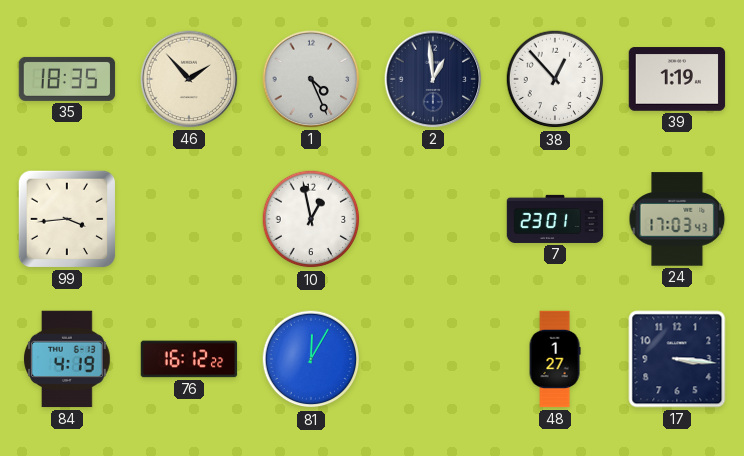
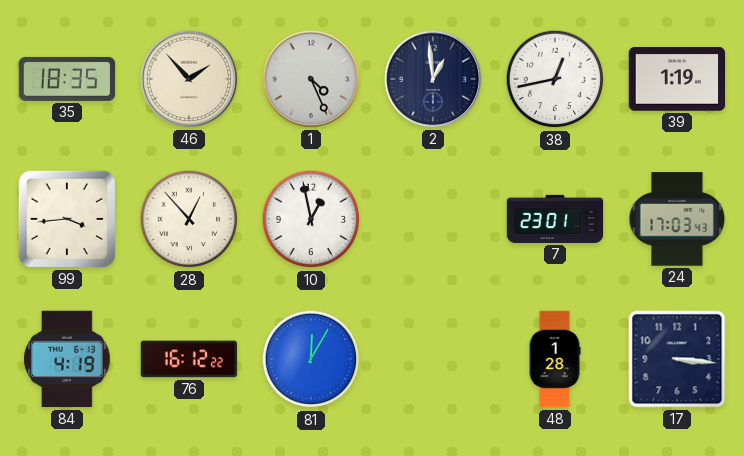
38: 12:53 -> 12:43
28: none -> 12:53
48: 1:27 -> 1:28
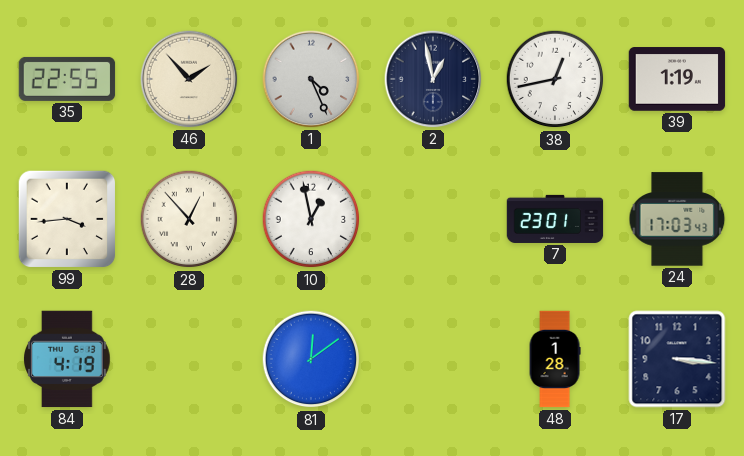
35: 18:35 -> 22:55
2: 12:59 -> 12:58
76: 16:12 -> none
81: 12:05 -> 12:09
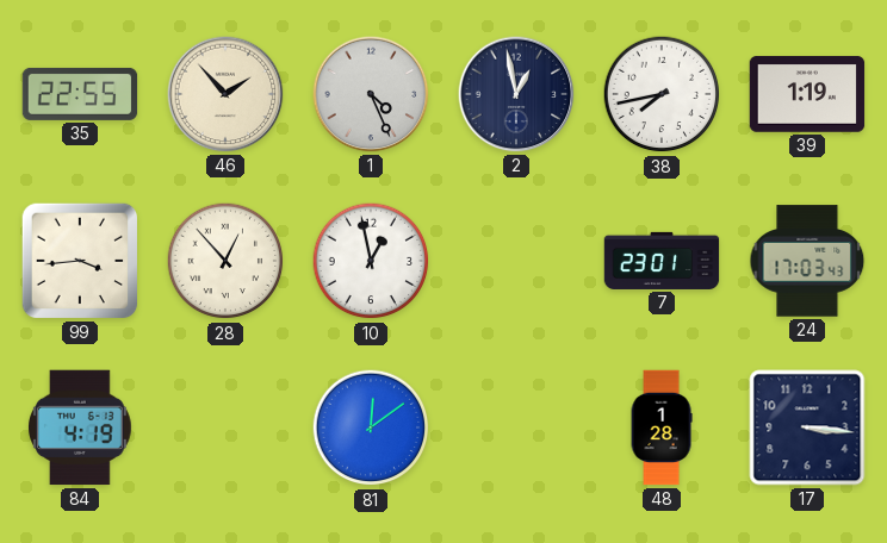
38: 12:43 -> 7:43
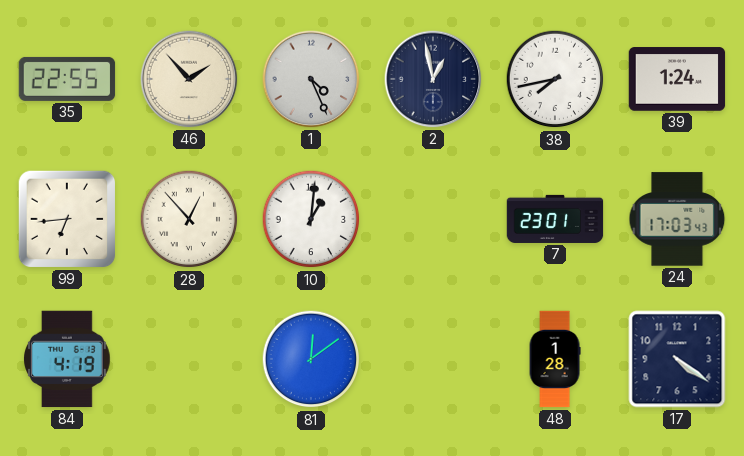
39: 1:19 -> 1:24
99: 3:44 -> 6:44
10: 12:58 -> 1:01
17: 3:16 -> 4:21
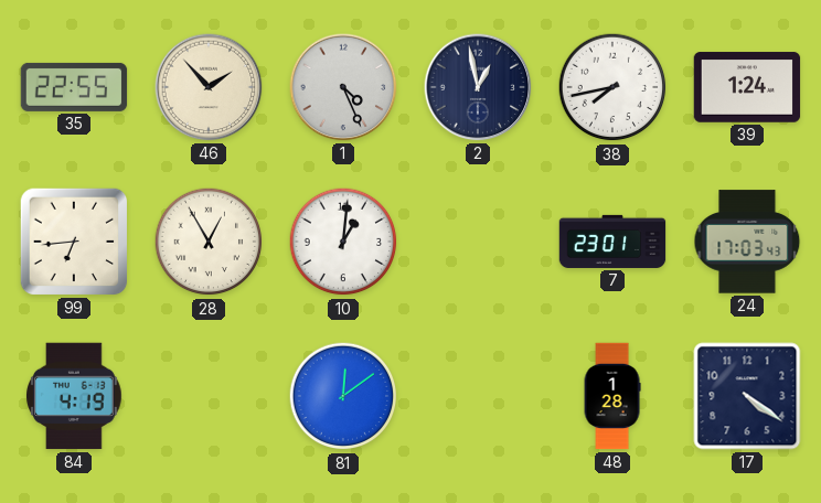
28: 12:53 -> 12:55
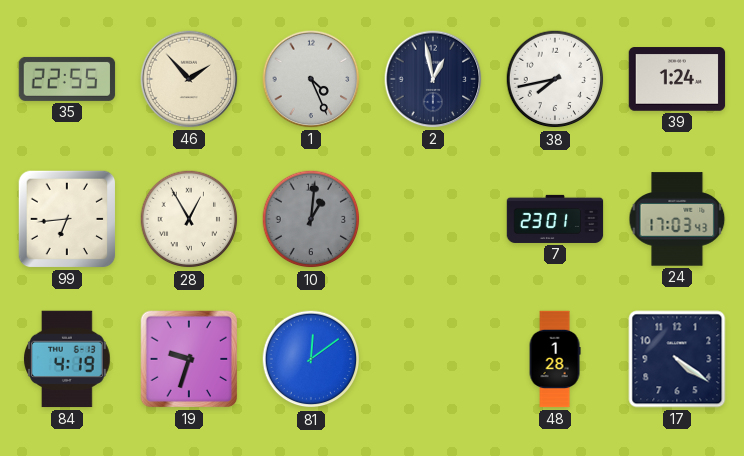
10 dial: white -> grey
19: none -> 9:33
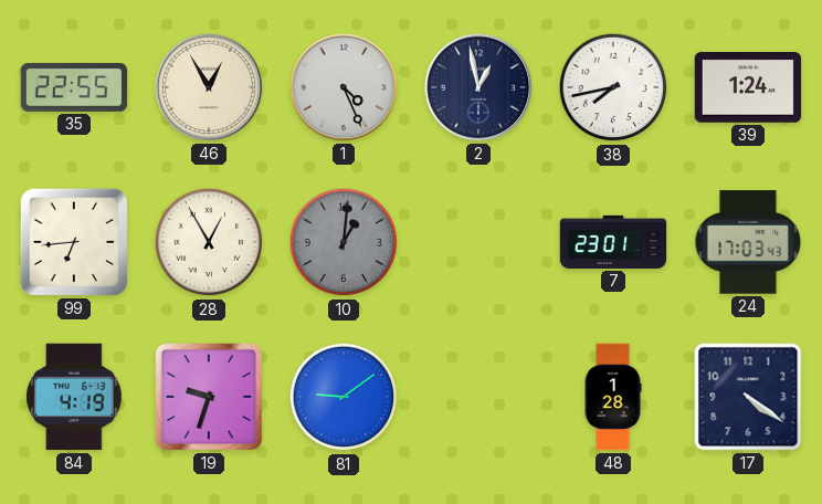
46: 1:53 -> 12:55
81: 12:09 -> 9:09
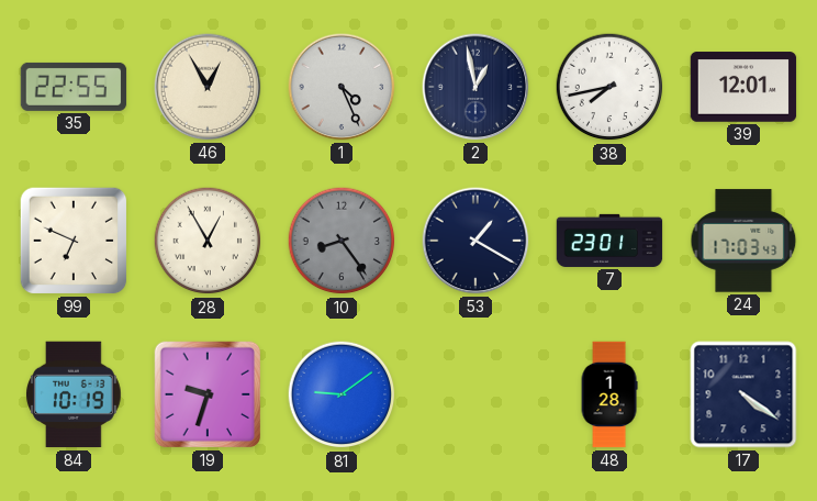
39: 1:24 -> 12:01
99: 6:44 -> 6:49
10: 1:01 -> 8:24
53: none -> 1:20
84: 4:19 -> 10:19
